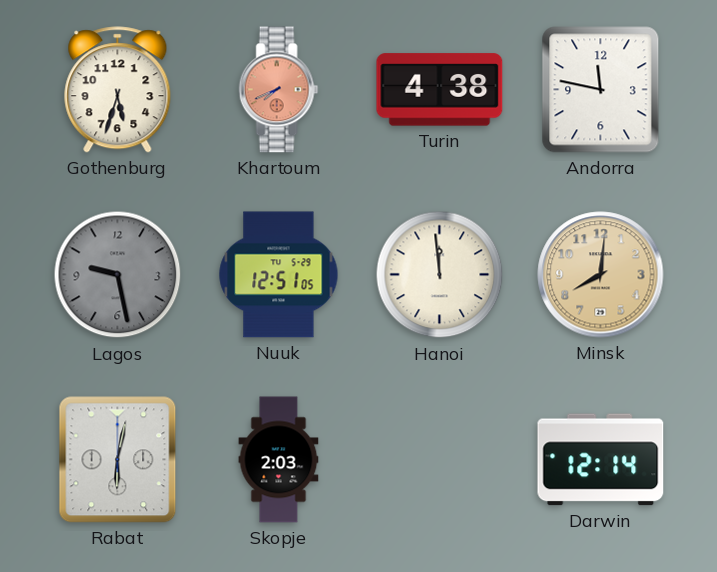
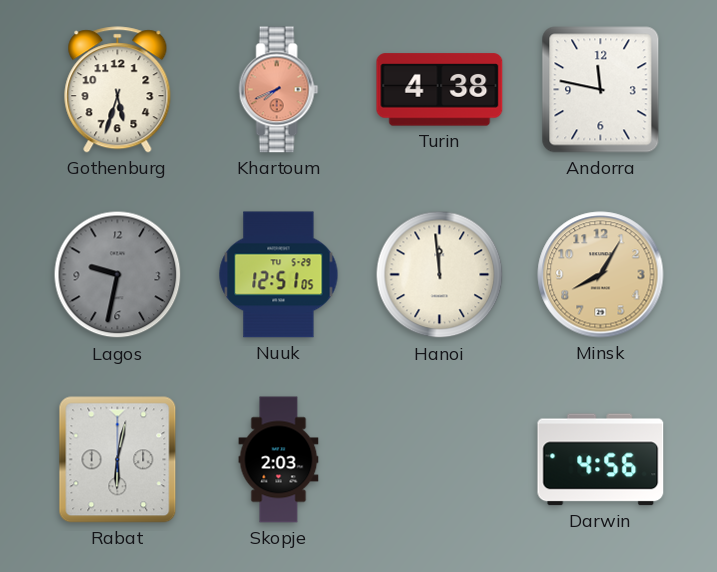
Lagos: 9:28 -> 9:32
Minsk: 8:01 -> 8:05
Darwin: 12:14 -> 4:56
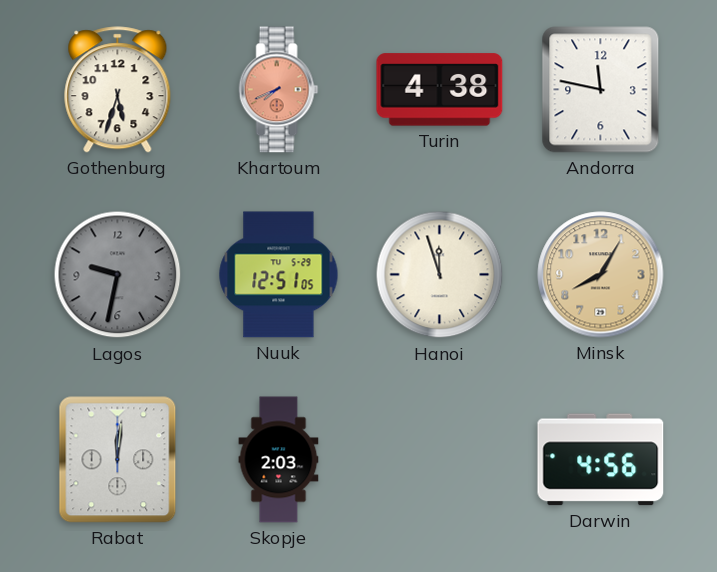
Hanoi: 11:59 -> 11:57
Rabat: 6:02 -> 12:01
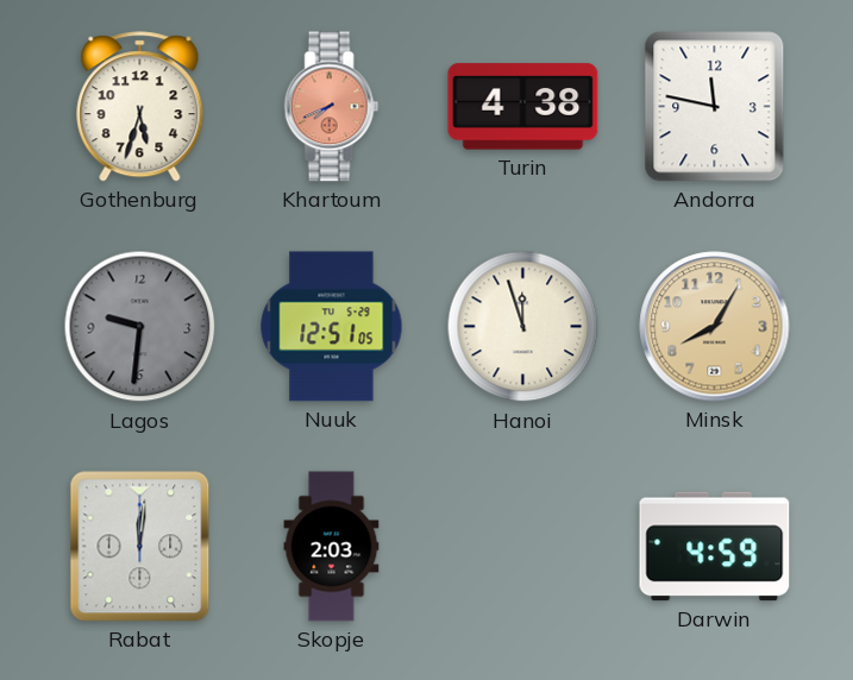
Lagos: 9:32 -> 9:31
Darwin: 4:56 -> 4:59
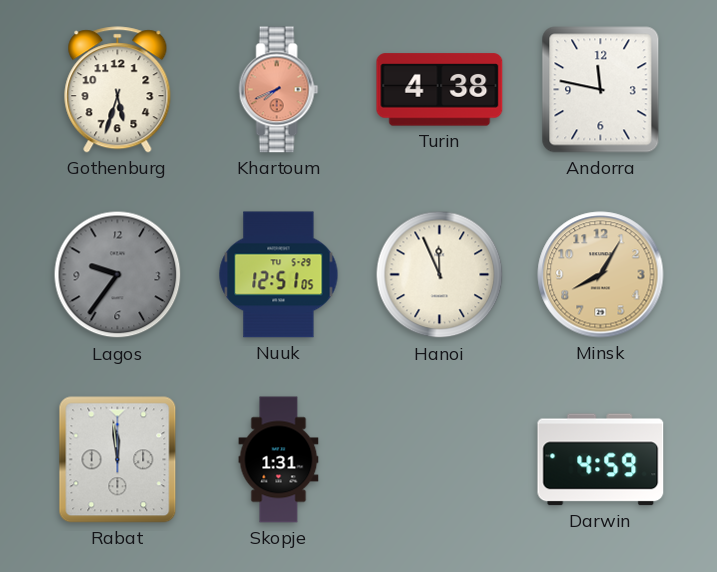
Lagos: 9:31 -> 9:36
Hanoi: 11:57 -> 11:56
Rabat: 12:01 -> 11:59
Skopje: 2:03 -> 1:31
